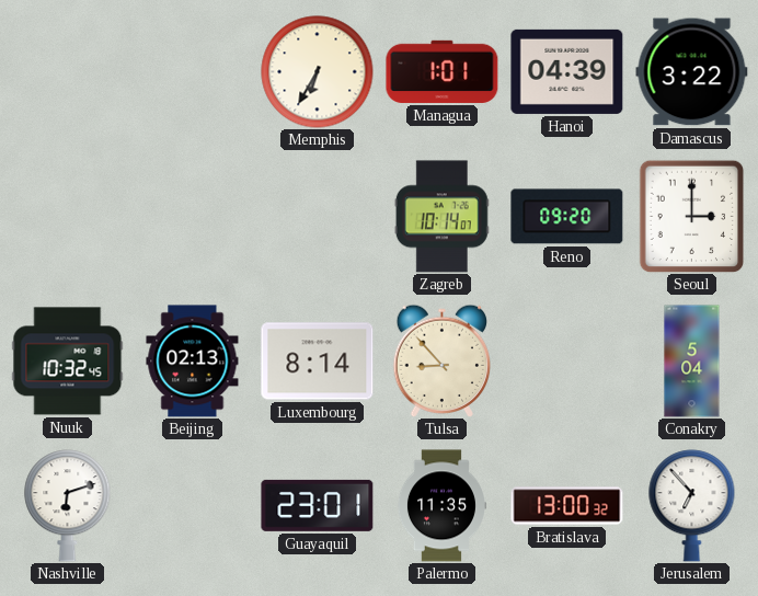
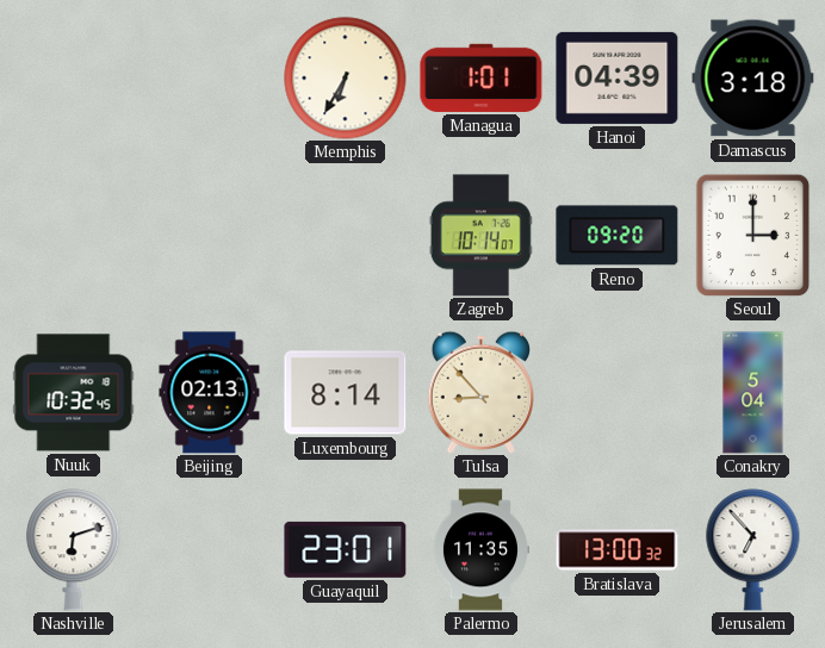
Damascus: 3:22 -> 3:18
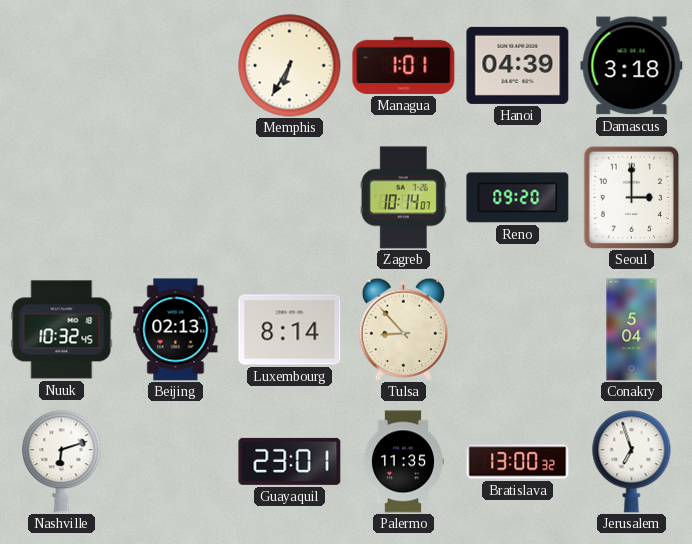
Jerusalem: 6:53 -> 6:57
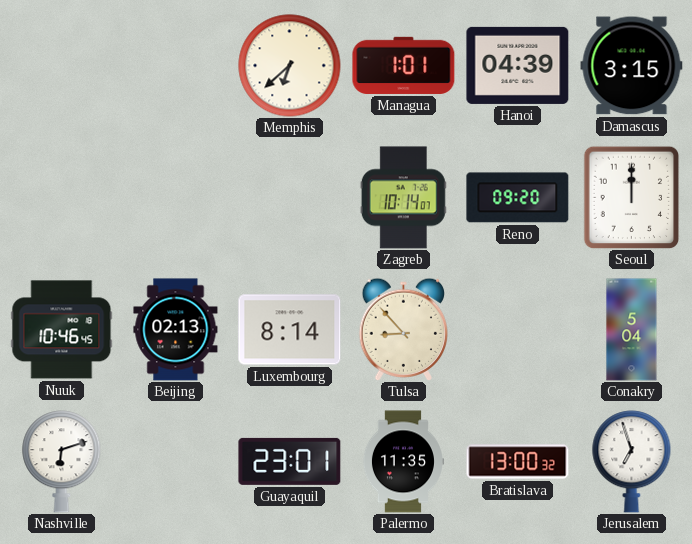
Memphis: 6:35 -> 6:38
Damascus: 3:18 -> 3:15
Seoul: 3:00 -> 12:00
Nuuk: 10:32 -> 10:46
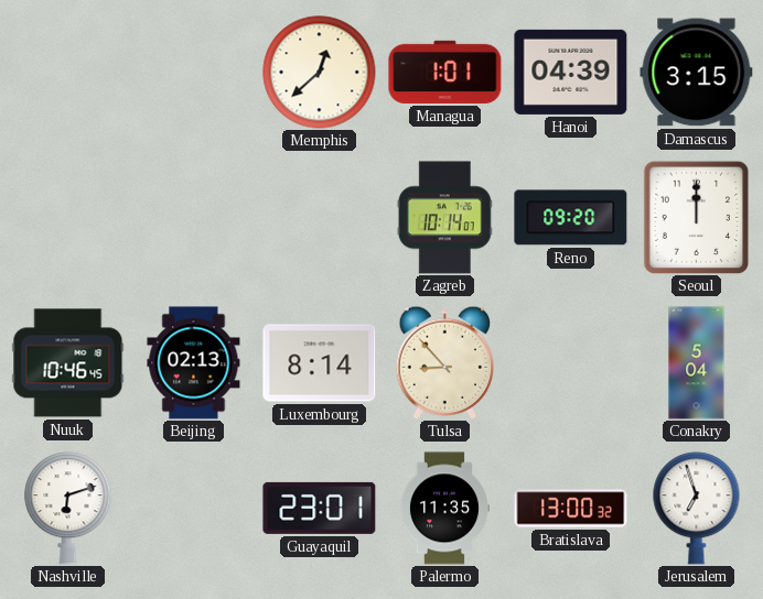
Memphis: 6:38 -> 12:38
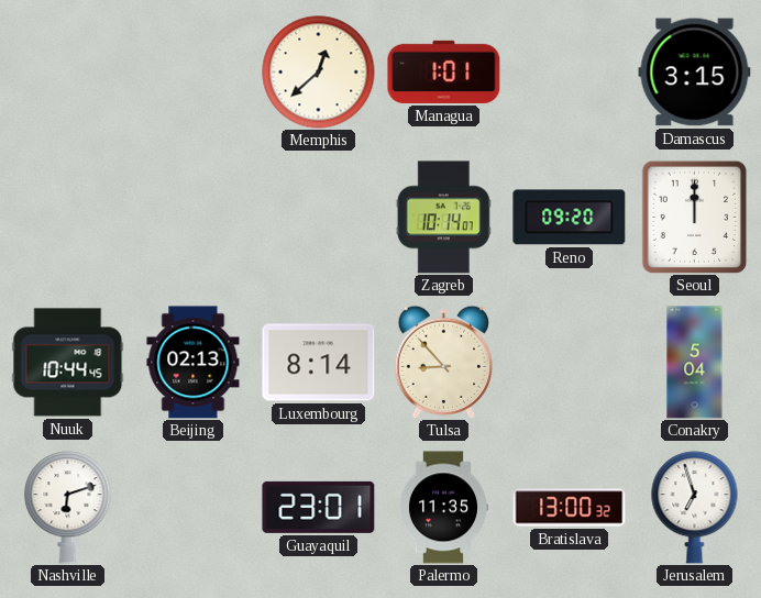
Hanoi: 04:39 -> none
Nuuk: 10:46 -> 10:44
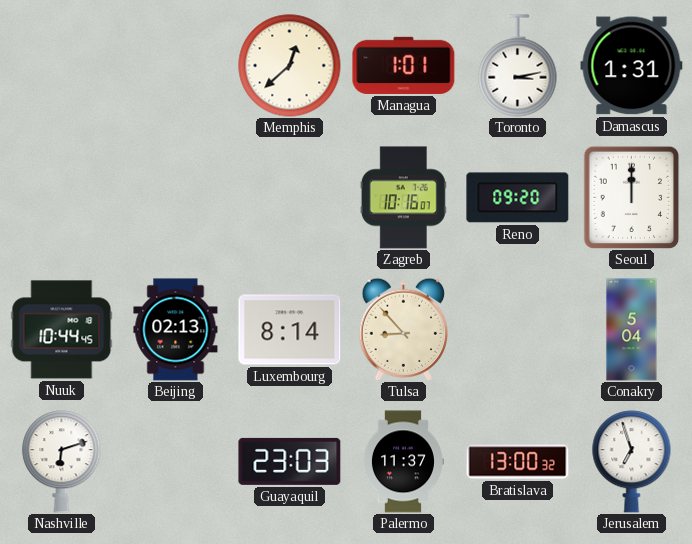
Toronto: none -> 3:13
Damascus: 3:15 -> 1:31
Zagreb: 10:14 -> 10:16
Guayaquil: 23:01 -> 23:03
Palermo: 11:35 -> 11:37
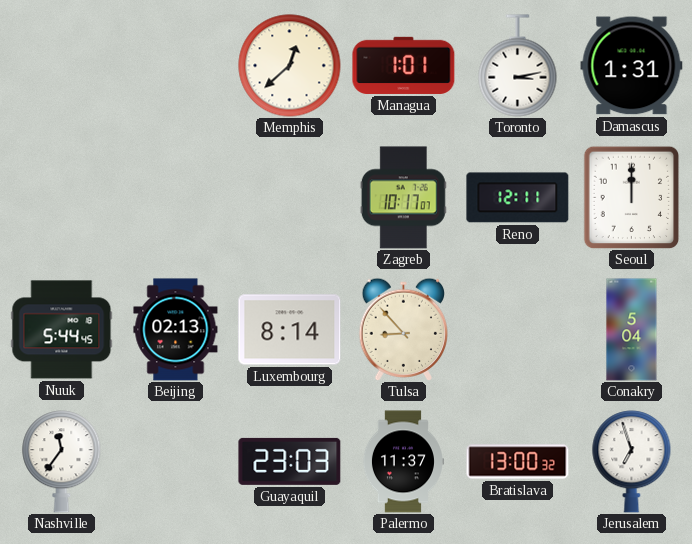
Zagreb: 10:16 -> 10:17
Reno: 09:20 -> 12:11
Nuuk: 10:44 -> 5:44
Nashville: 6:12 -> 11:36
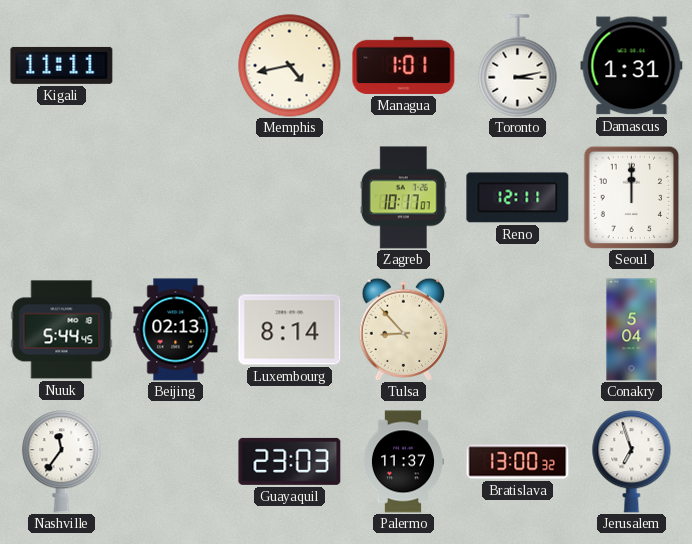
Kigali: none -> 11:11
Memphis: 12:38 -> 4:43
